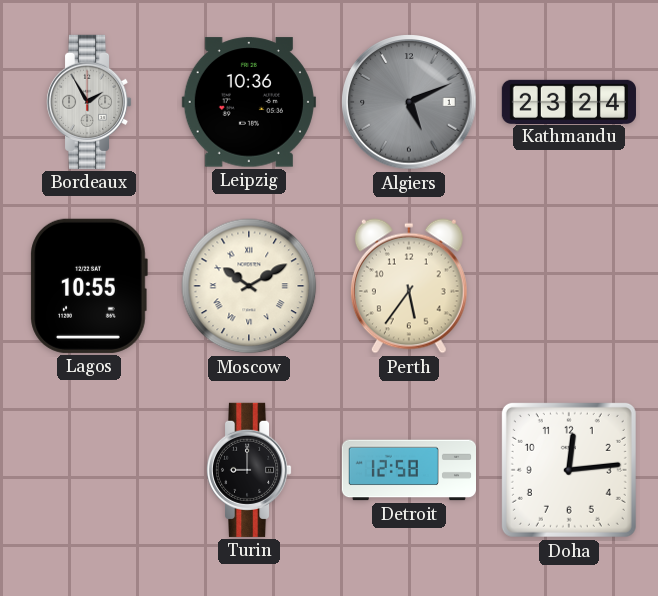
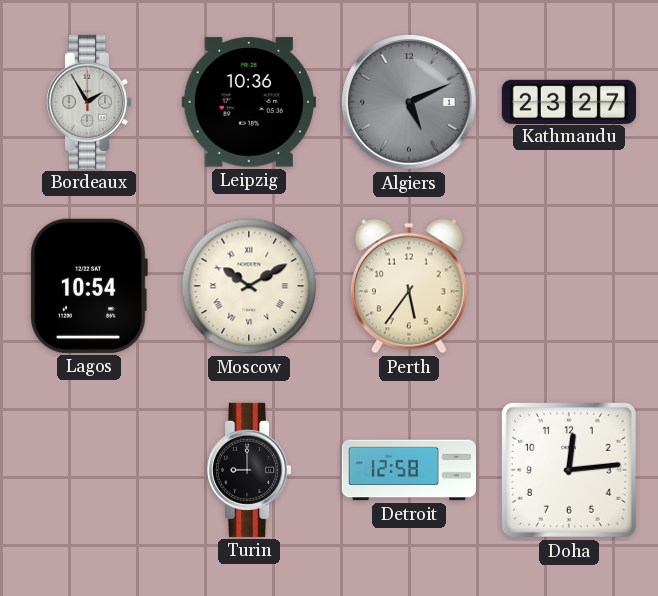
Kathmandu: 23:24 -> 23:27
Lagos: 10:55 -> 10:54
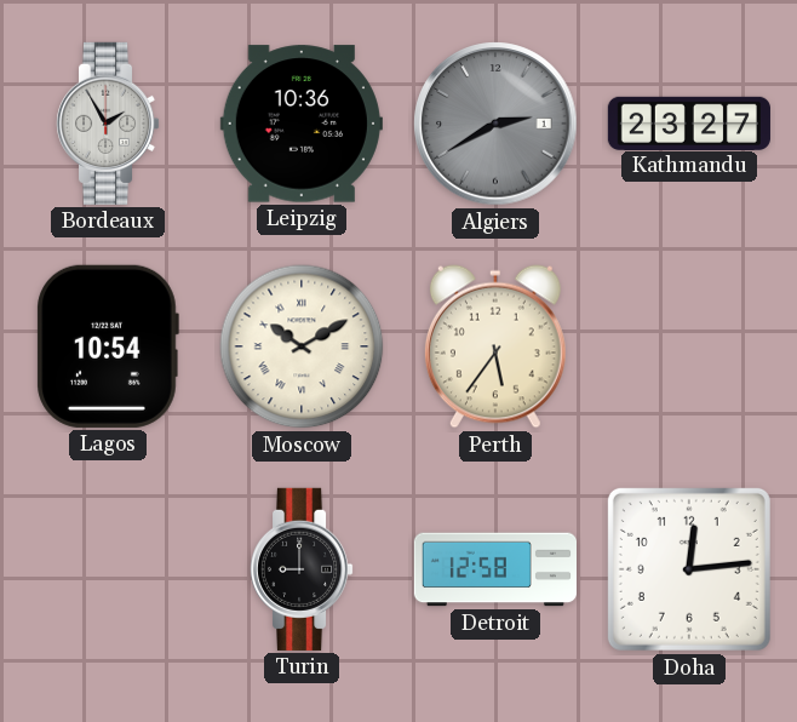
Algiers: 5:11 -> 2:40
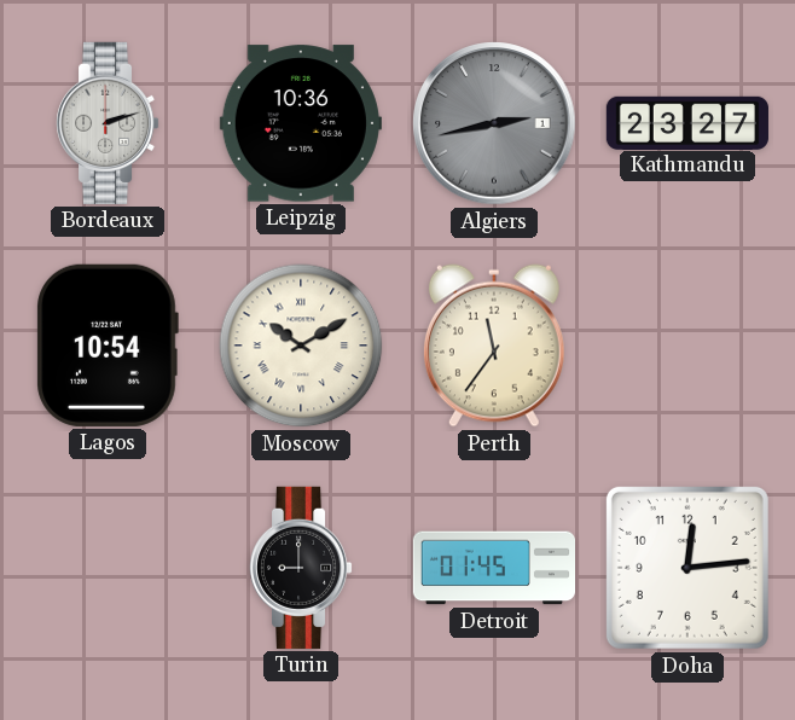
Bordeaux: 1:55 -> 2:12
Algiers: 2:40 -> 2:43
Perth: 5:36 -> 11:36
Detroit: 12:58 -> 01:45
